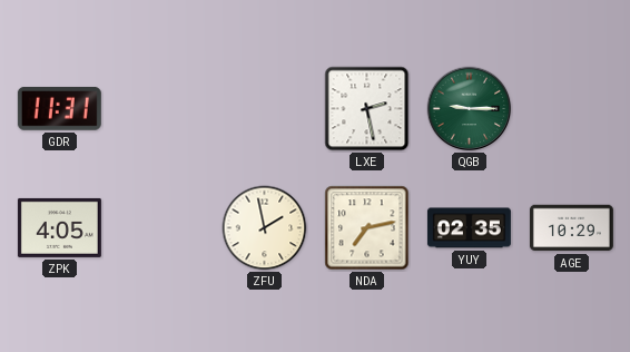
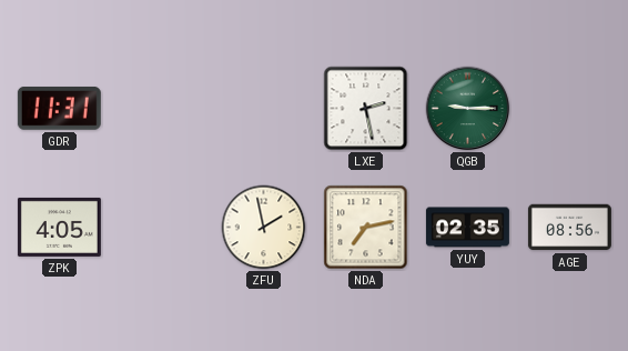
AGE: 10:29 -> 08:56
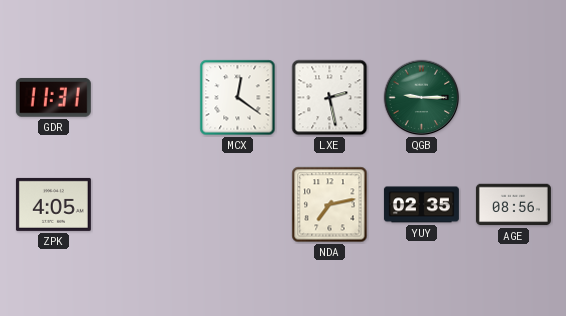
MCX: none -> 12:21
ZFU: 1:58 -> none
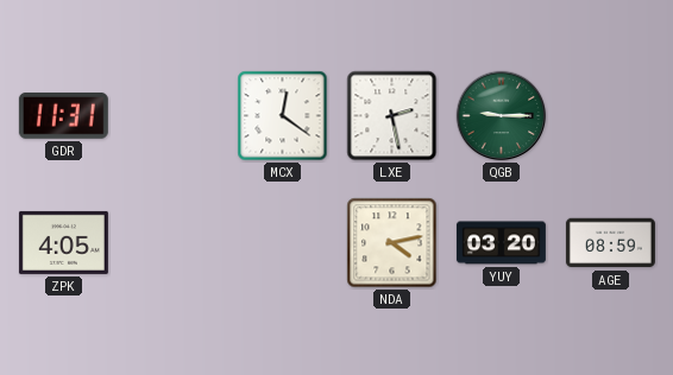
NDA: 7:13 -> 4:13
YUY: 02:35 -> 03:20
AGE: 08:56 -> 08:59
